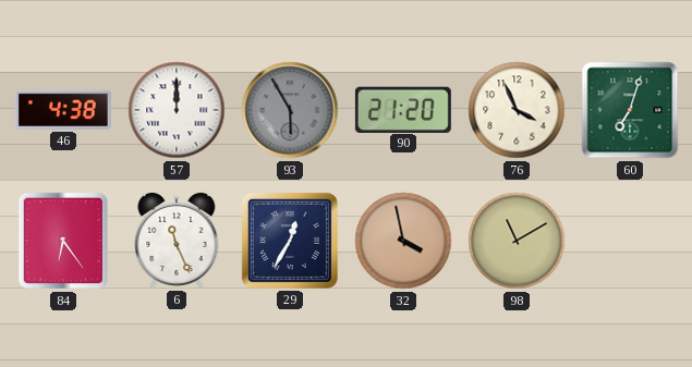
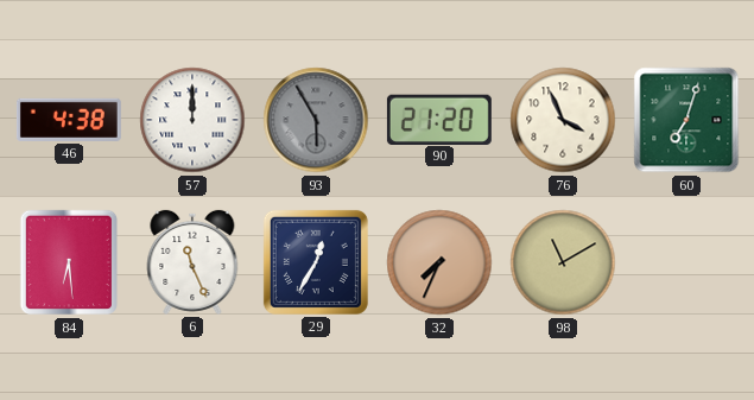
84: 6:24 -> 6:29
32: 3:58 -> 7:34
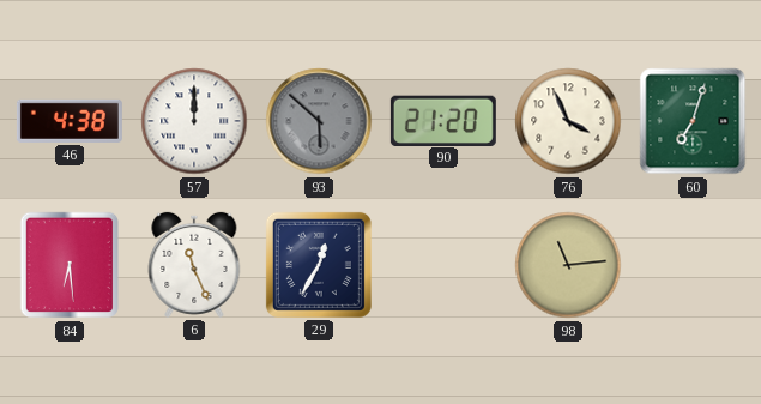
93: 5:55 -> 5:52
32: 7:34 -> none
98: 11:10 -> 11:14
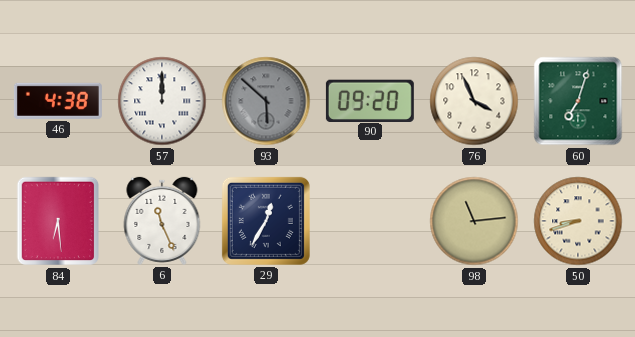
90: 21:20 -> 09:20
50: none -> 8:42
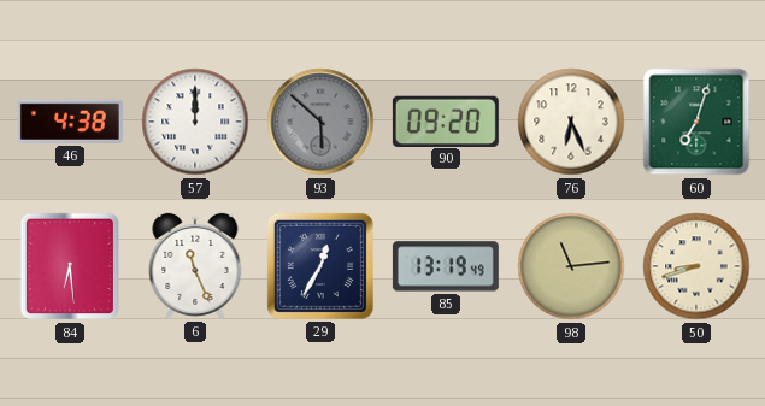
76: 3:56 -> 6:26
85: none -> 13:19
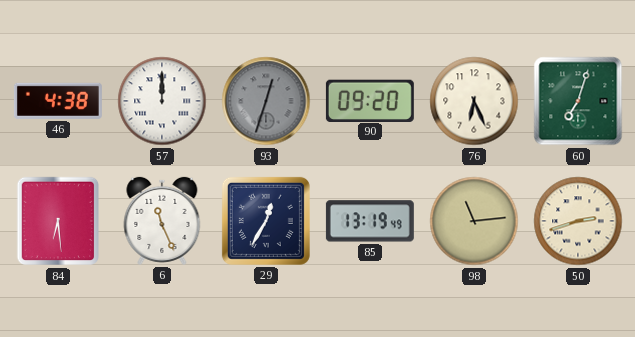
93: 5:52 -> 12:33
50: 8:42 -> 2:42
